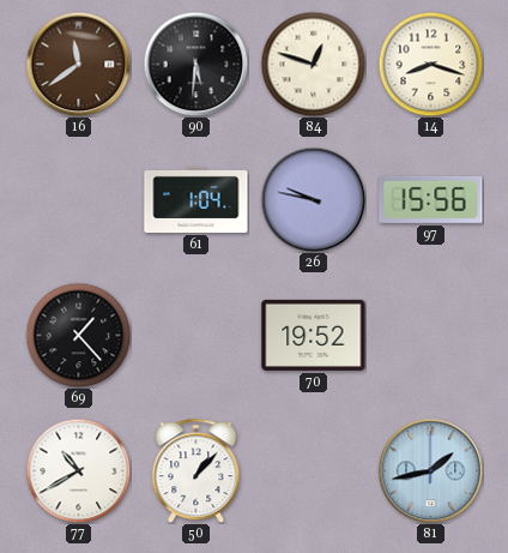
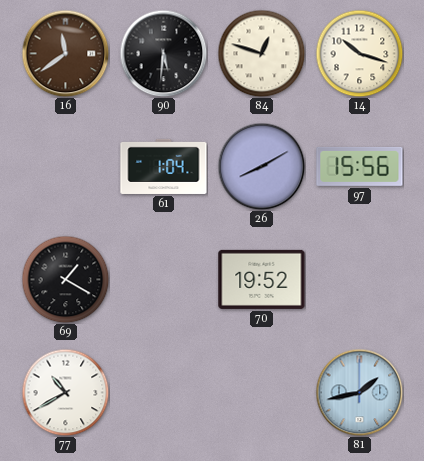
14: 8:18 -> 10:18
26: 9:47 -> 8:10
69: 1:23 -> 1:20
50: 1:07 -> none
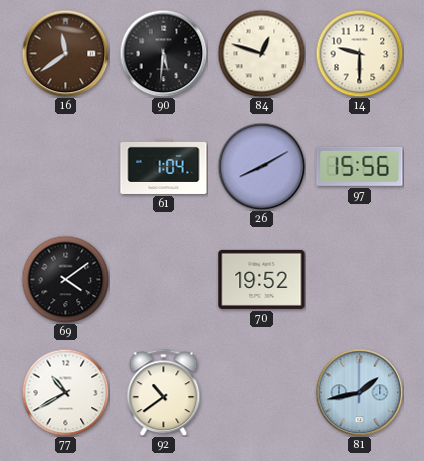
14: 10:18 -> 9:30
69: 1:20 -> 4:09
92: none -> 10:39
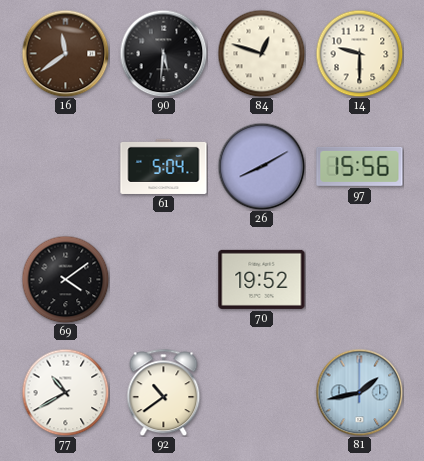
61: 1:04 -> 5:04
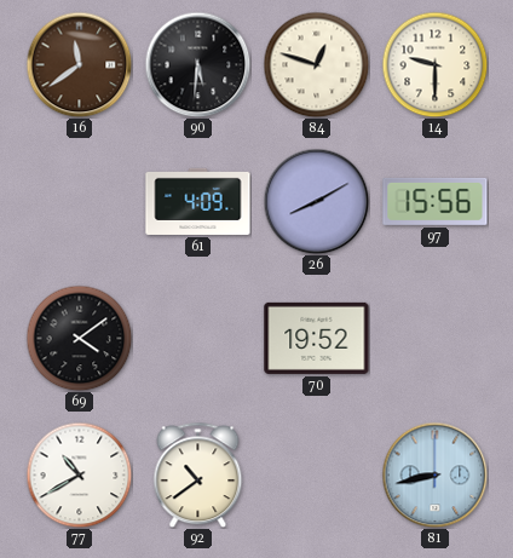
61: 5:04 -> 4:09
81: 1:43 -> 8:43
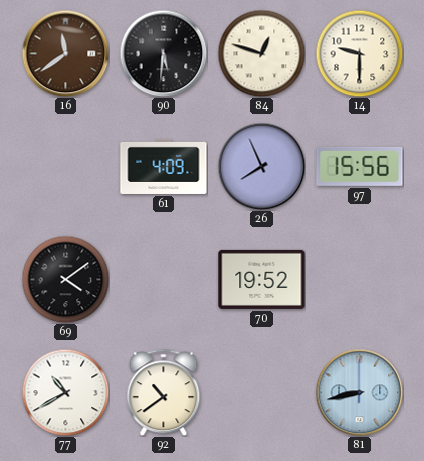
26: 8:10 -> 7:56
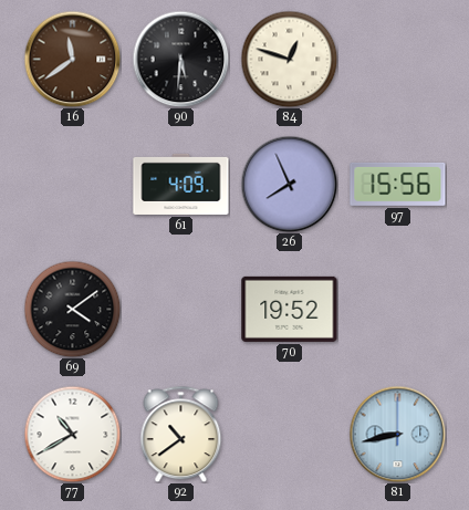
14: 9:30 -> none
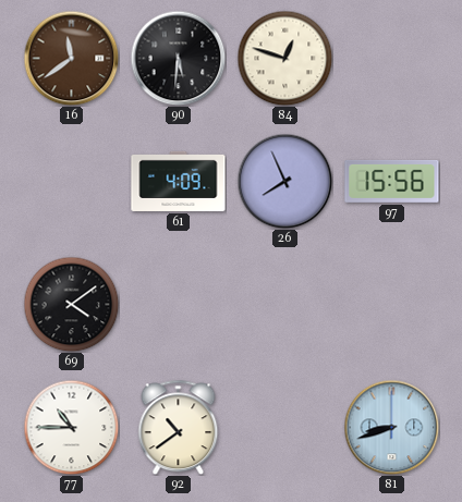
70: 19:52 -> none
77: 10:40 -> 10:45
81: 8:43 -> 8:42
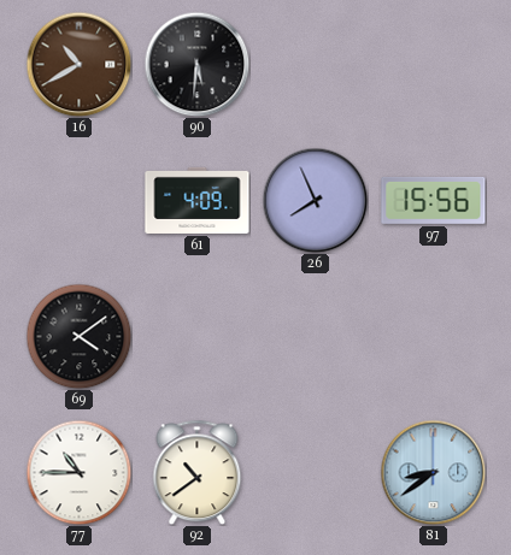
16: 11:39 -> 10:40
84: 12:48 -> none
81: 8:42 -> 8:39
